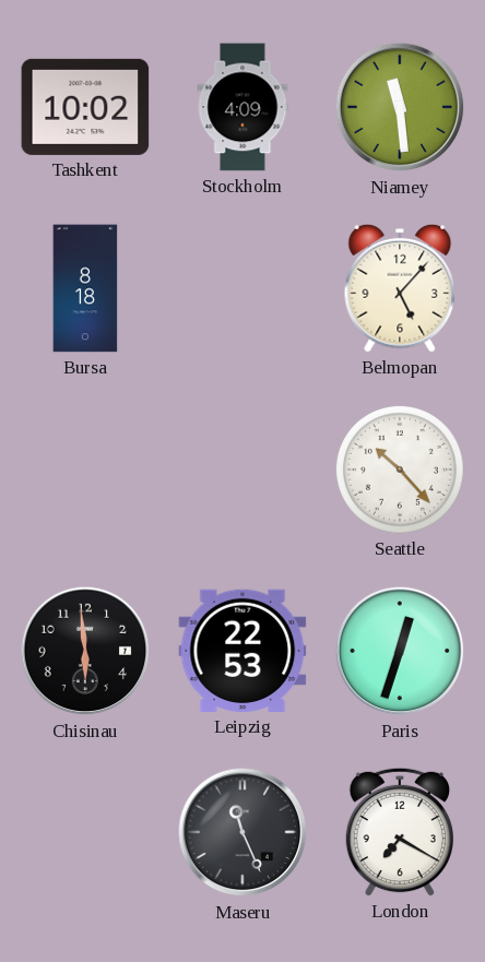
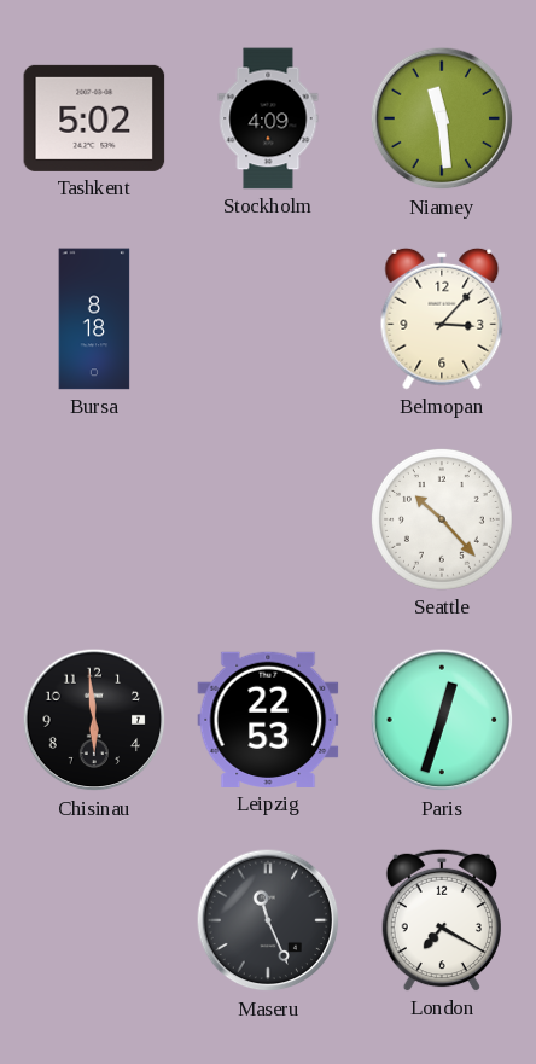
Tashkent: 10:02 -> 5:02
Belmopan: 5:07 -> 3:07
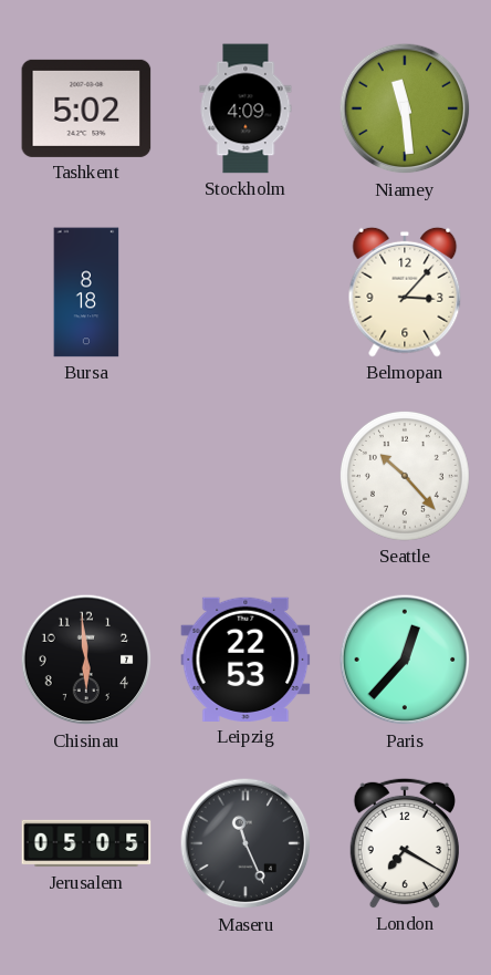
Paris: 12:33 -> 12:37
Jerusalem: none -> 05:05
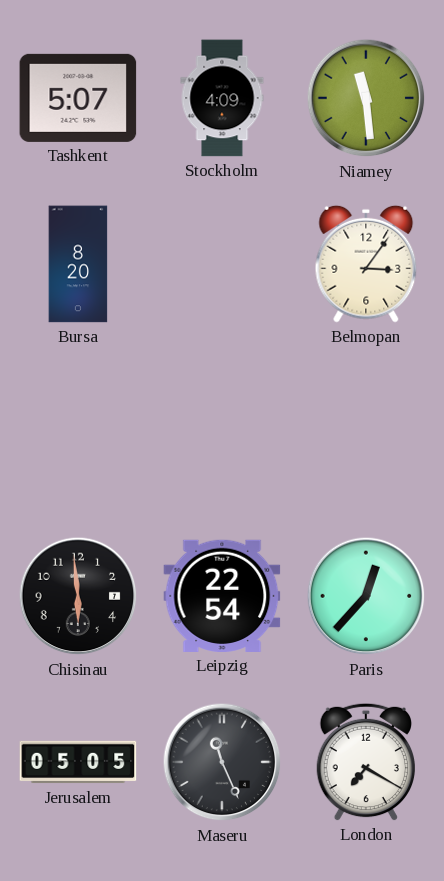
Tashkent: 5:02 -> 5:07
Bursa: 8:18 -> 8:20
Belmopan: 3:07 -> 3:06
Seattle: 10:23 -> none
Leipzig: 22:53 -> 22:54
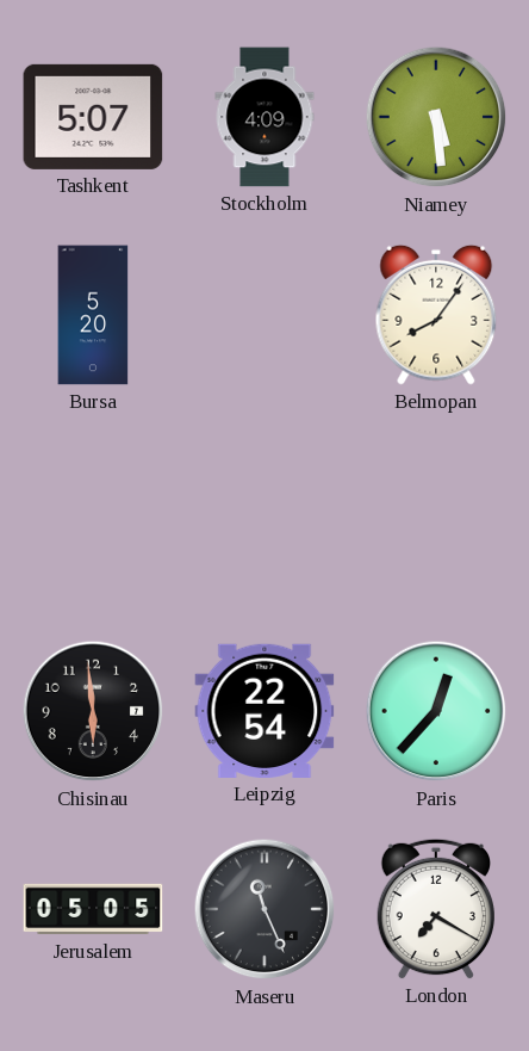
Niamey: 11:29 -> 5:29
Bursa: 8:20 -> 5:20
Belmopan: 3:06 -> 8:06
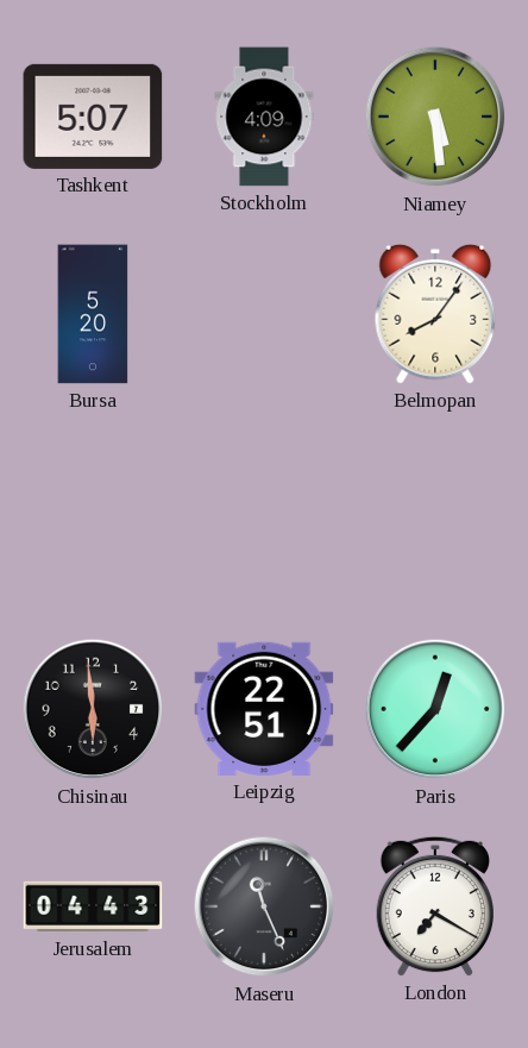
Leipzig: 22:54 -> 22:51
Jerusalem: 05:05 -> 04:43
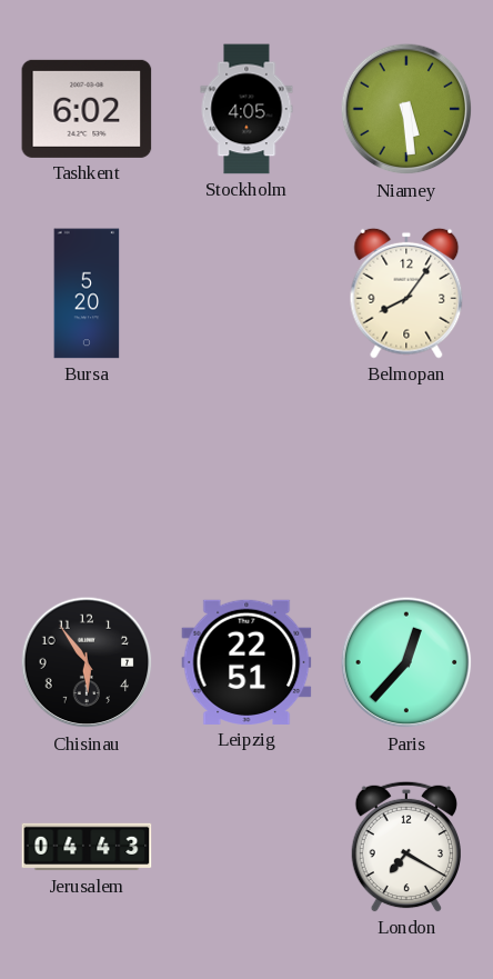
Tashkent: 5:07 -> 6:02
Stockholm: 4:09 -> 4:05
Chisinau: 5:59 -> 5:54
Maseru: 11:26 -> none
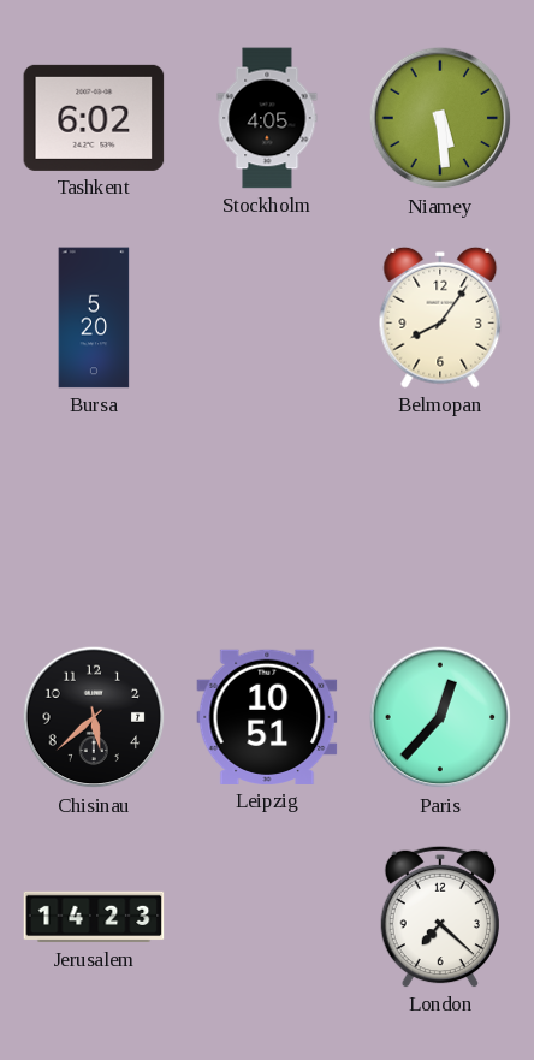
Chisinau: 5:54 -> 5:38
Leipzig: 22:51 -> 10:51
Jerusalem: 04:43 -> 14:23
London: 7:20 -> 7:22
